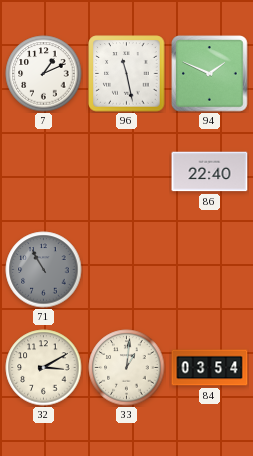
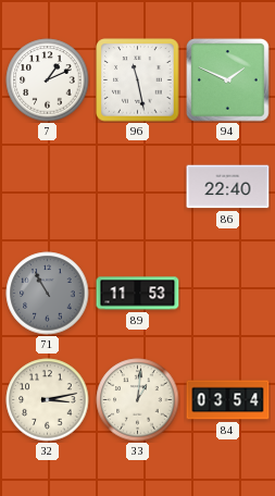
89: none -> 11:53
32: 3:10 -> 3:13
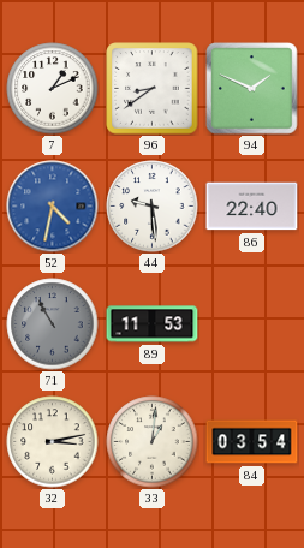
96: 11:28 -> 8:39
52: none -> 4:32
44: none -> 9:29
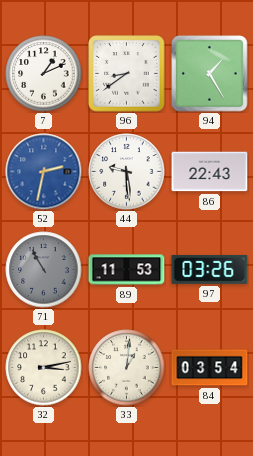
94: 1:49 -> 1:25
52: 4:32 -> 2:32
86: 22:40 -> 22:43
97: none -> 03:26
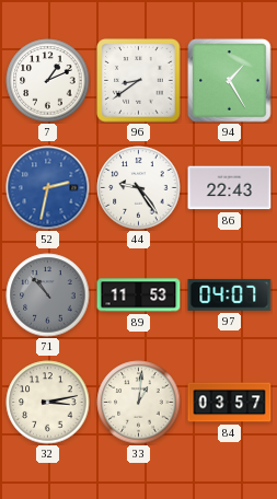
44: 9:29 -> 9:24
71: 10:55 -> 10:53
97: 03:26 -> 04:07
84: 03:54 -> 03:57
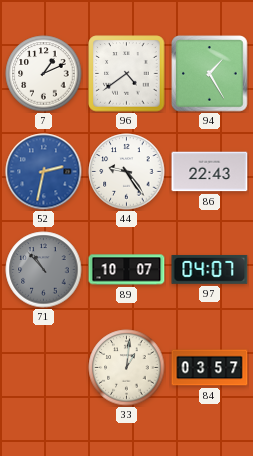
96: 8:39 -> 4:39
89: 11:53 -> 10:07
32: 3:13 -> none
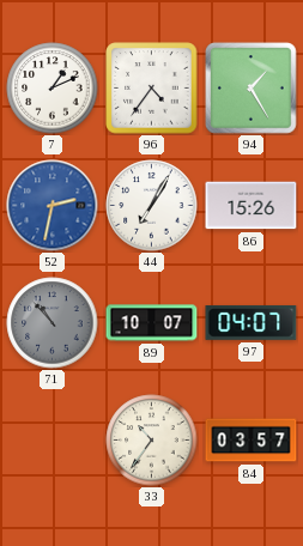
96: 4:39 -> 4:36
44: 9:24 -> 7:05
86: 22:43 -> 15:26
33: 1:01 -> 10:36
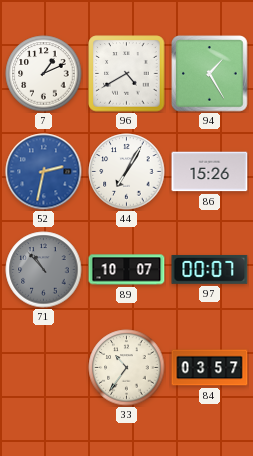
96: 4:36 -> 4:40
97: 04:07 -> 00:07
